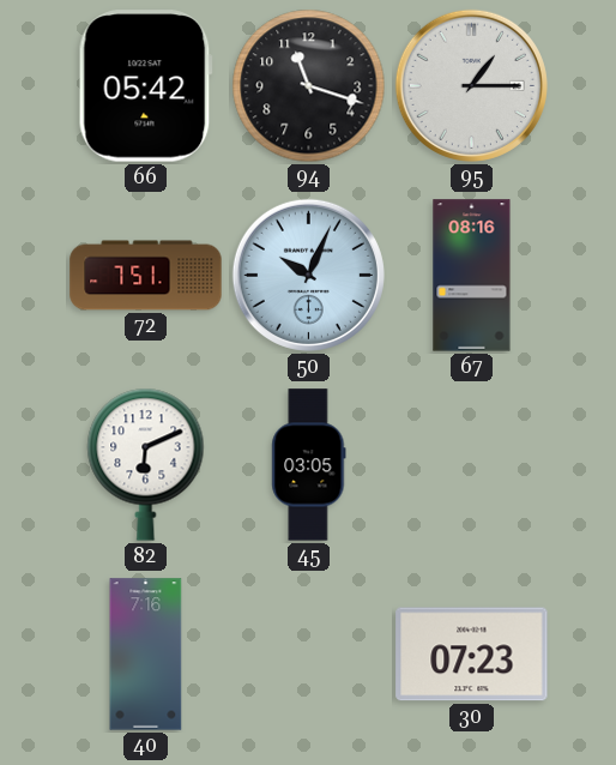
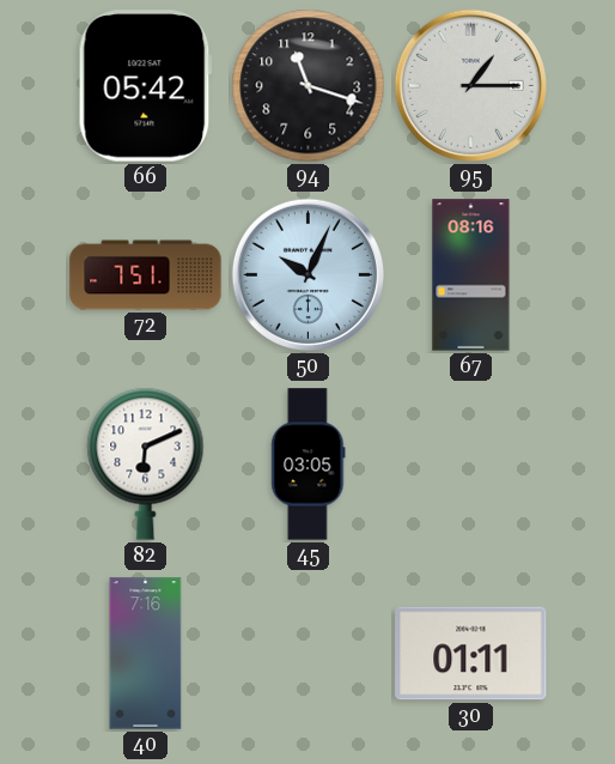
30: 07:23 -> 01:11
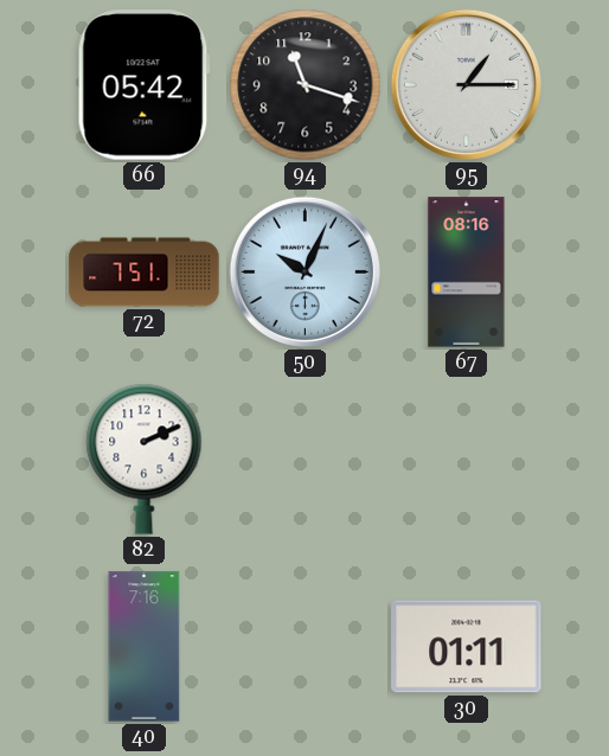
82: 6:11 -> 2:11
45: 03:05 -> none
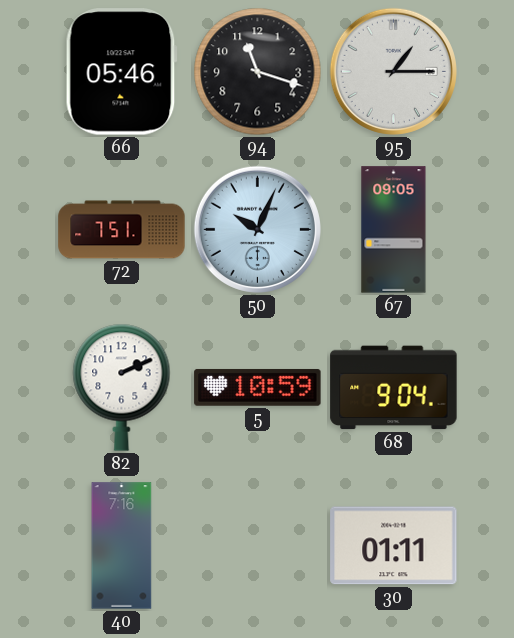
66: 05:42 -> 05:46
67: 08:16 -> 09:05
5: none -> 10:59
68: none -> 9:04
